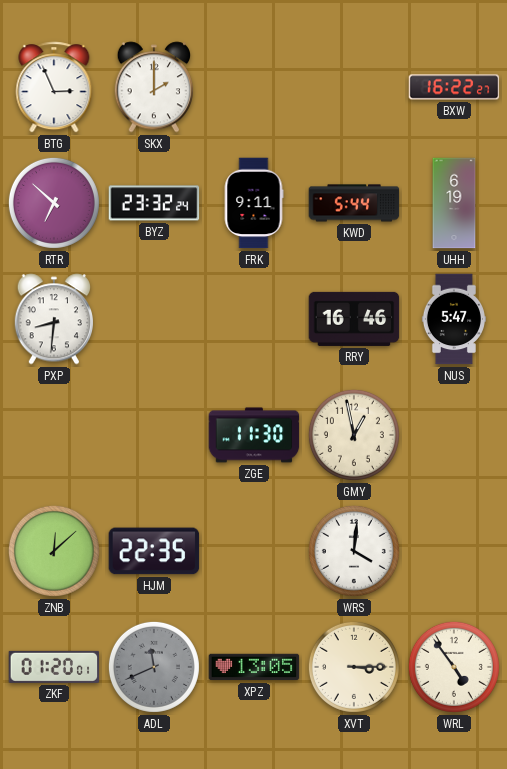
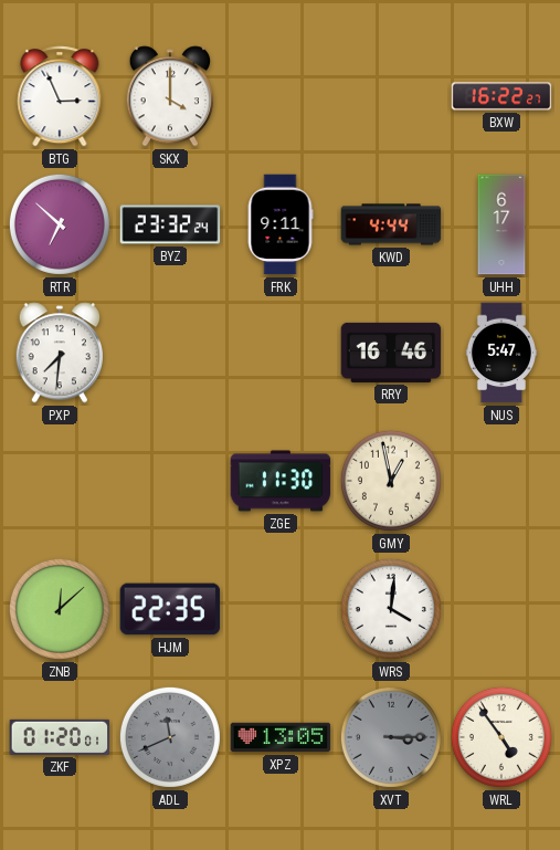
SKX: 2:00 -> 4:00
KWD: 5:44 -> 4:44
UHH: 6:19 -> 6:17
PXP: 8:31 -> 7:31
XVT dial: cream -> grey
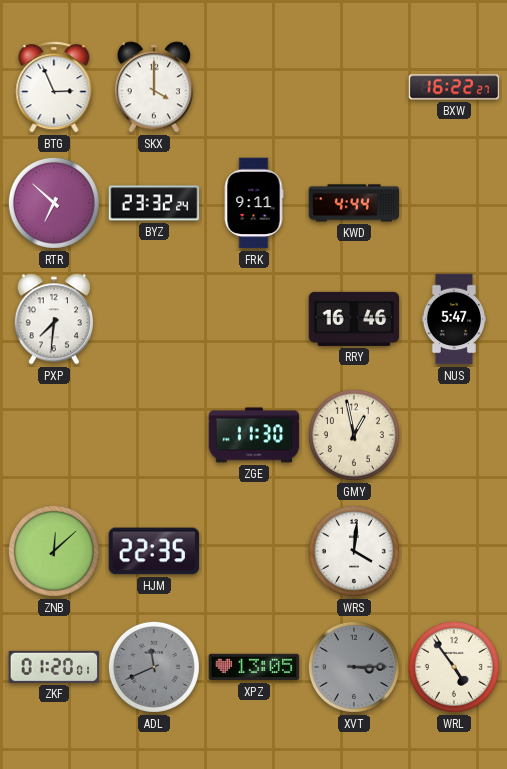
UHH: 6:17 -> none
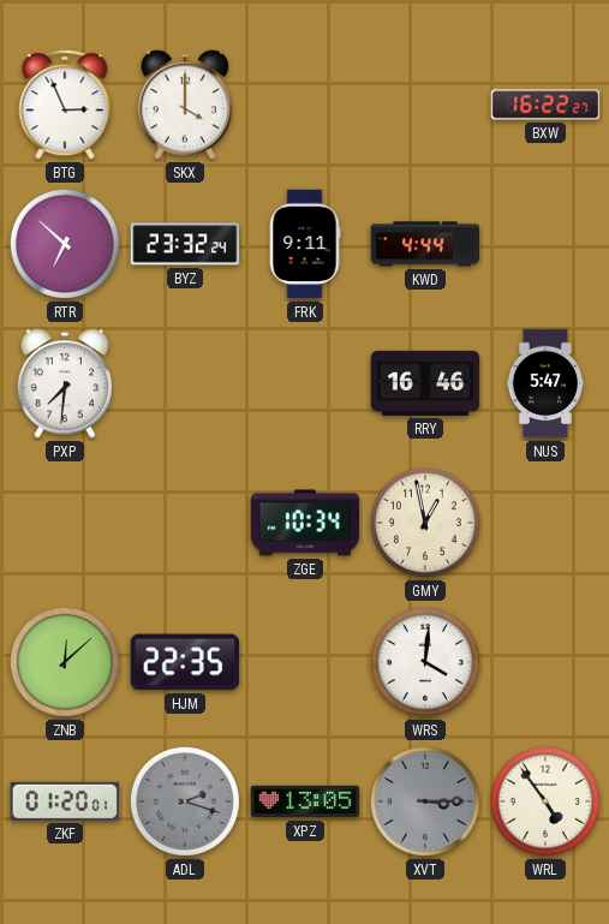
ZGE: 11:30 -> 10:34
ADL: 11:41 -> 2:18
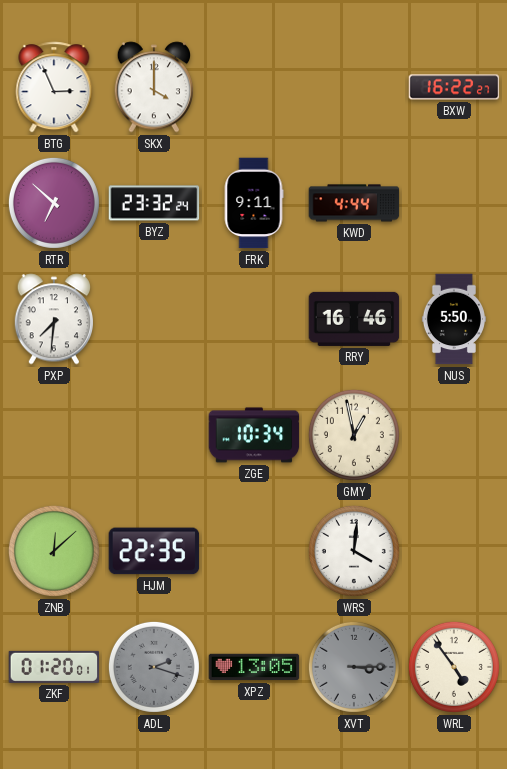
NUS: 5:47 -> 5:50
